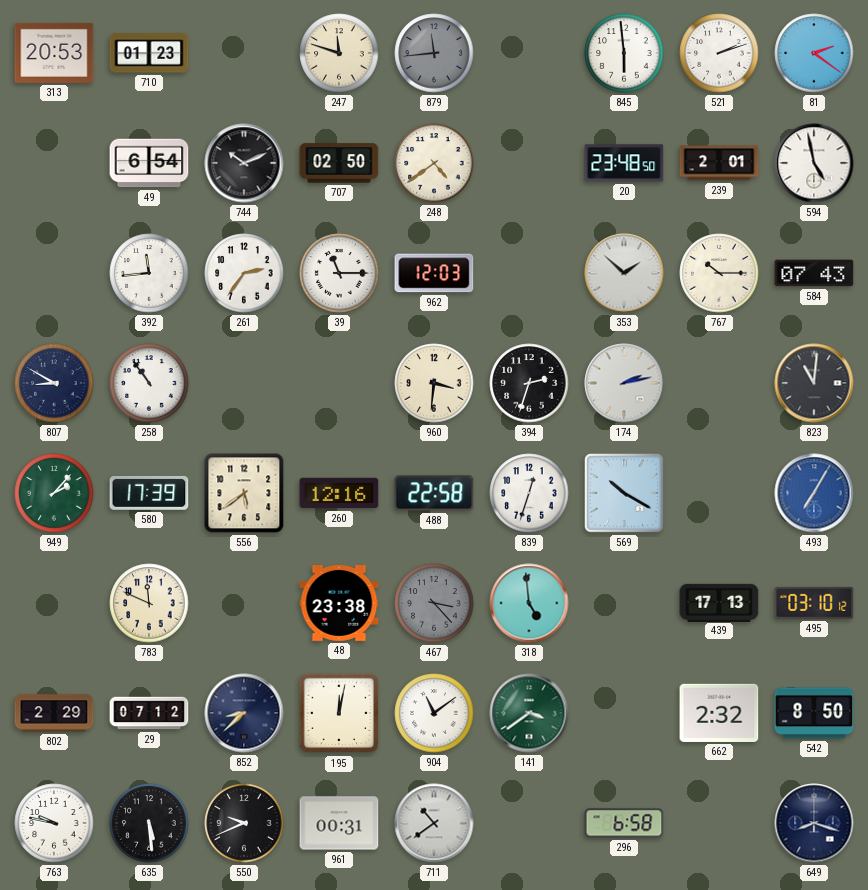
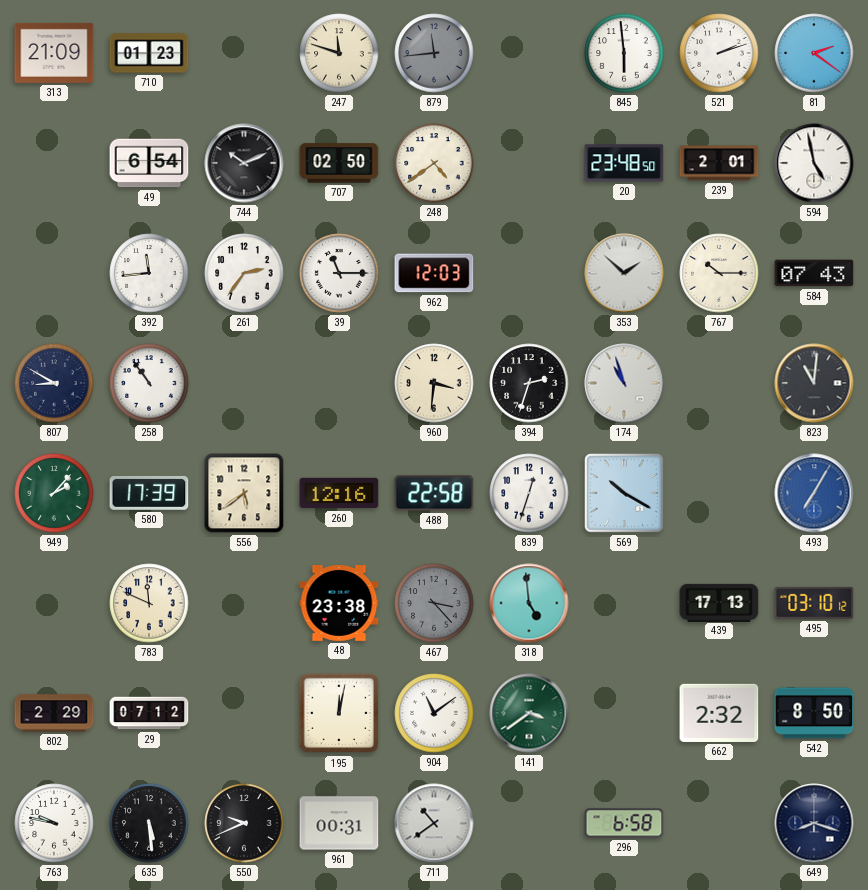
313: 20:53 -> 21:09
174: 2:13 -> 10:57
852: 8:38 -> none
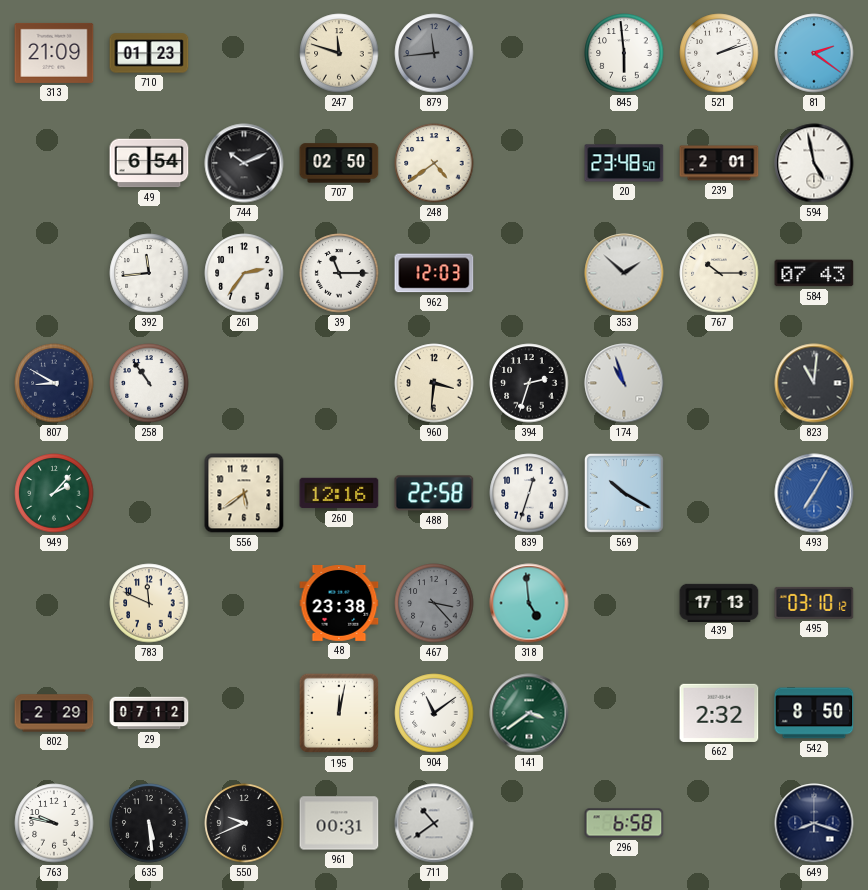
580: 17:39 -> none
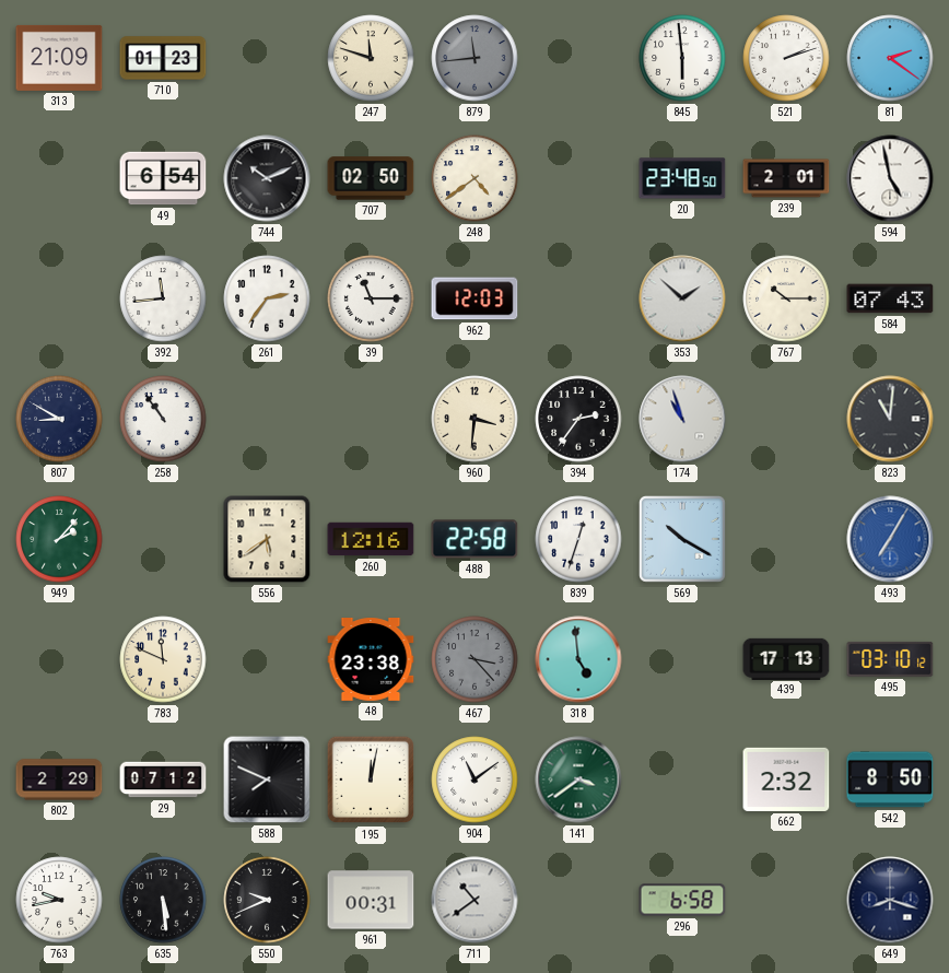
394: 2:33 -> 2:36
588: none -> 7:49
763: 9:47 -> 9:43
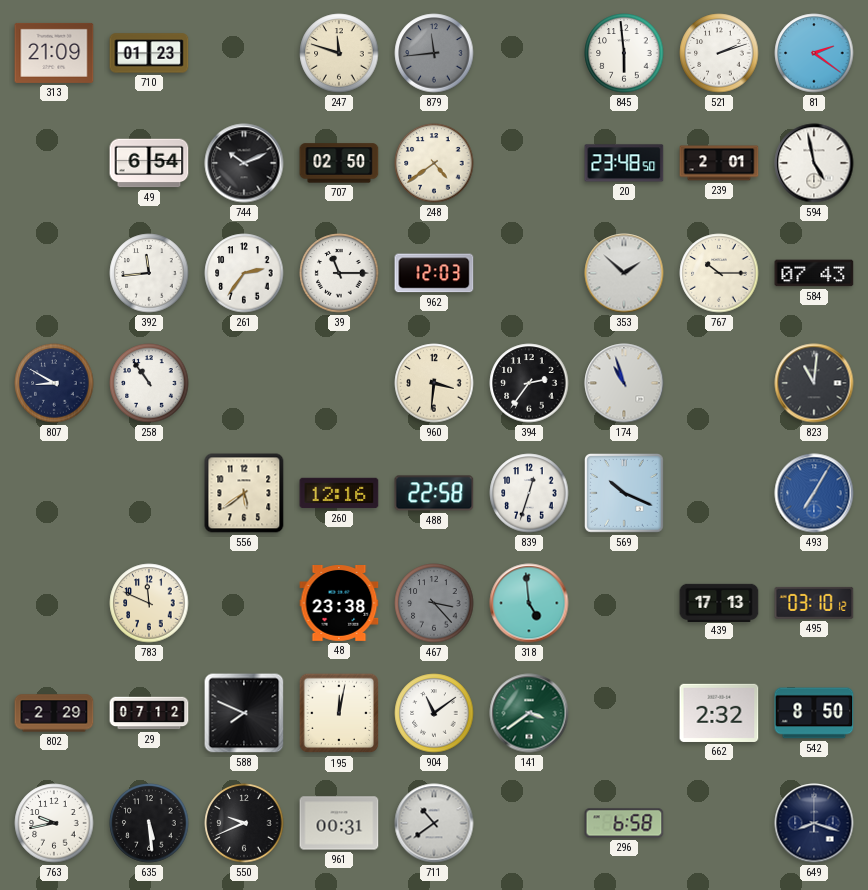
949: 2:07 -> none
569: 10:20 -> 10:19
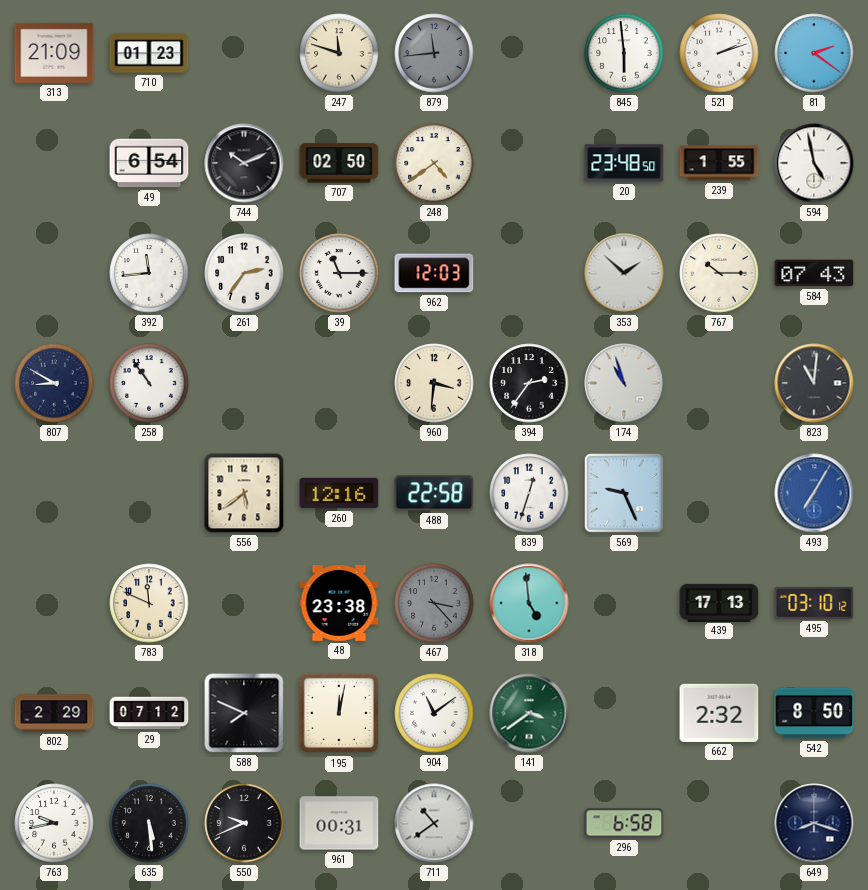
239: 2:01 -> 1:55
569: 10:19 -> 9:26
